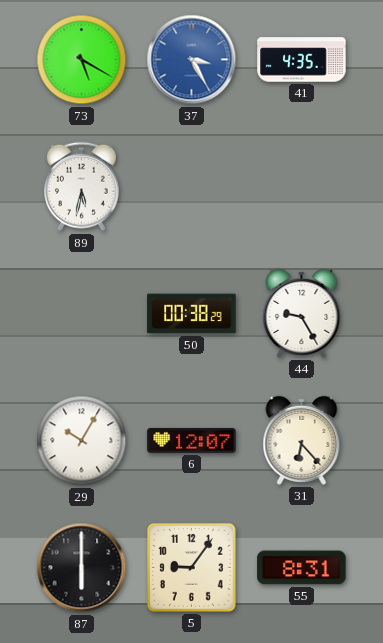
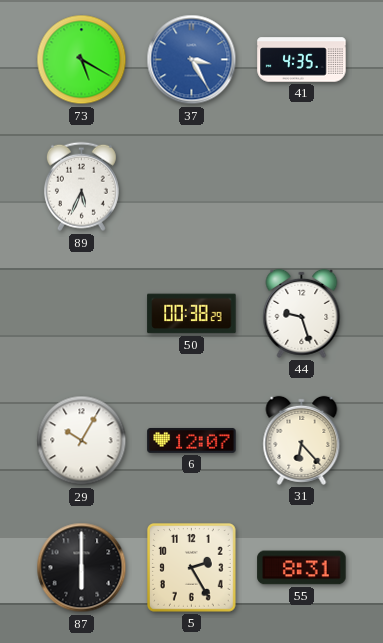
89: 5:32 -> 5:34
44: 9:25 -> 9:27
5: 9:06 -> 2:25
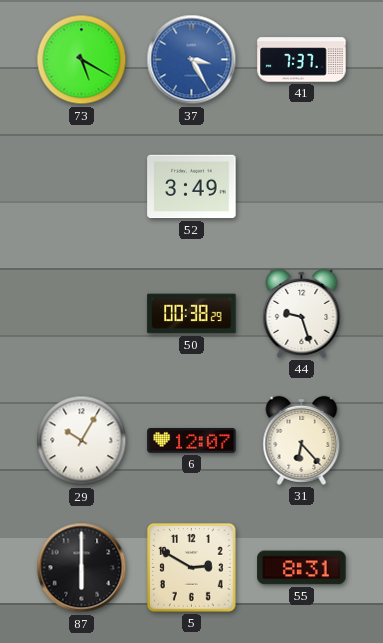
41: 4:35 -> 7:37
89: 5:34 -> none
52: none -> 3:49
5: 2:25 -> 2:50
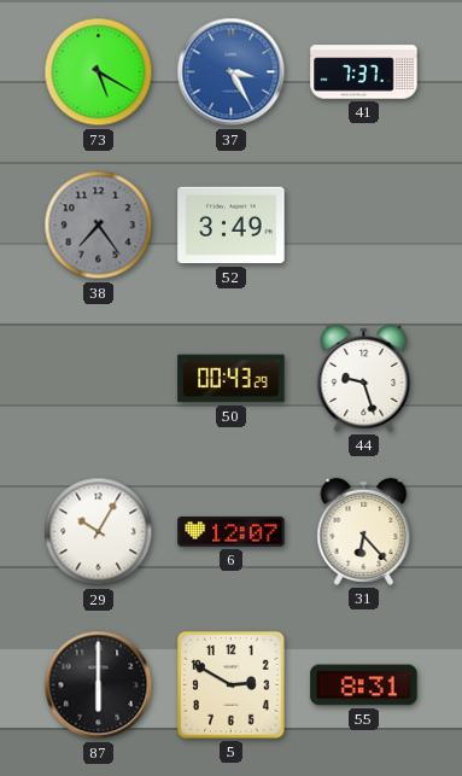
38: none -> 7:24
50: 00:38 -> 00:43
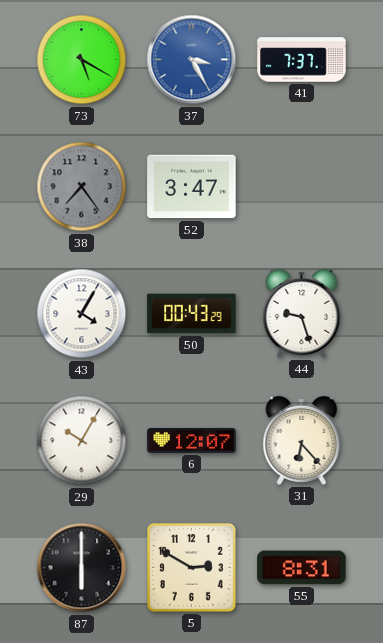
52: 3:49 -> 3:47
43: none -> 4:05
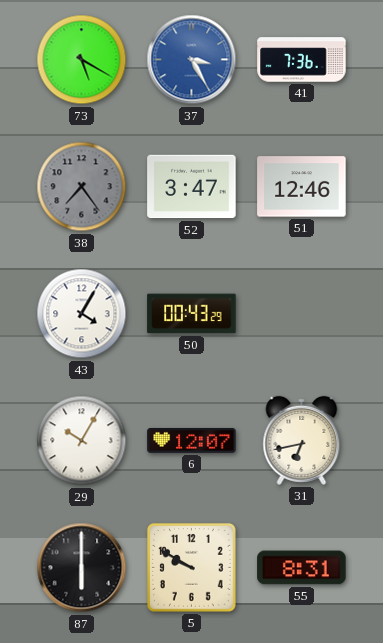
41: 7:37 -> 7:36
51: none -> 12:46
44: 9:27 -> none
31: 6:23 -> 6:43
5: 2:50 -> 9:50
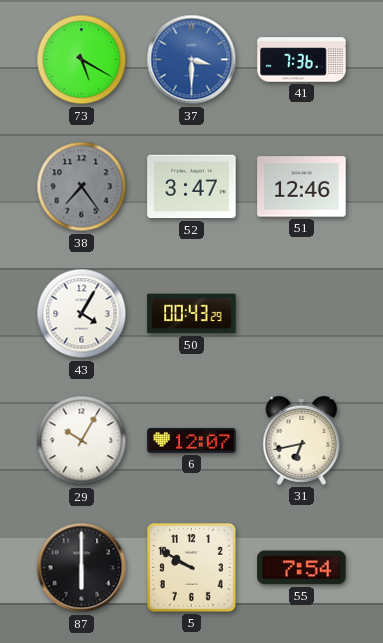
37: 3:25 -> 3:30
55: 8:31 -> 7:54
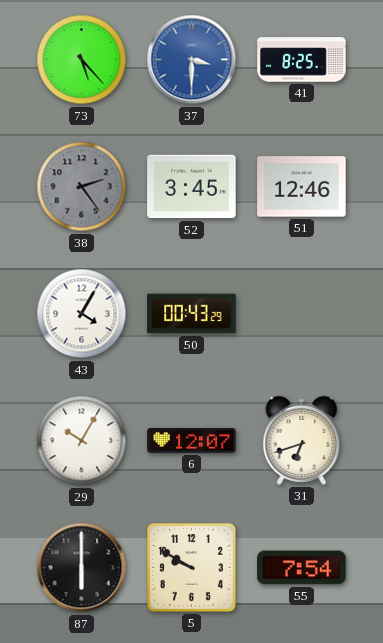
73: 5:20 -> 5:23
41: 7:36 -> 8:25
38: 7:24 -> 2:24
52: 3:47 -> 3:45
31: 6:43 -> 6:42
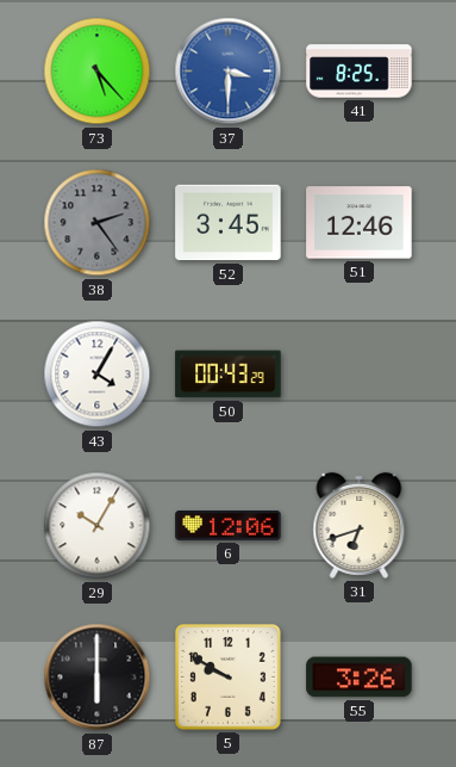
6: 12:07 -> 12:06
55: 7:54 -> 3:26
